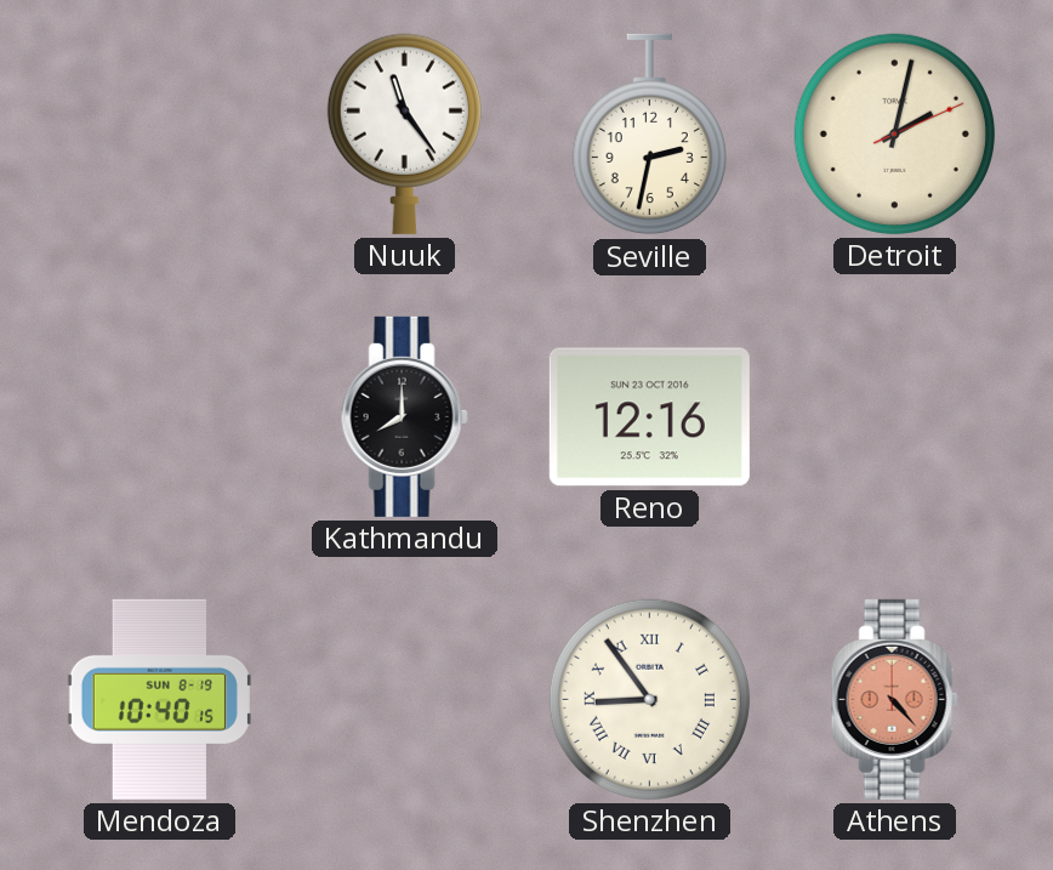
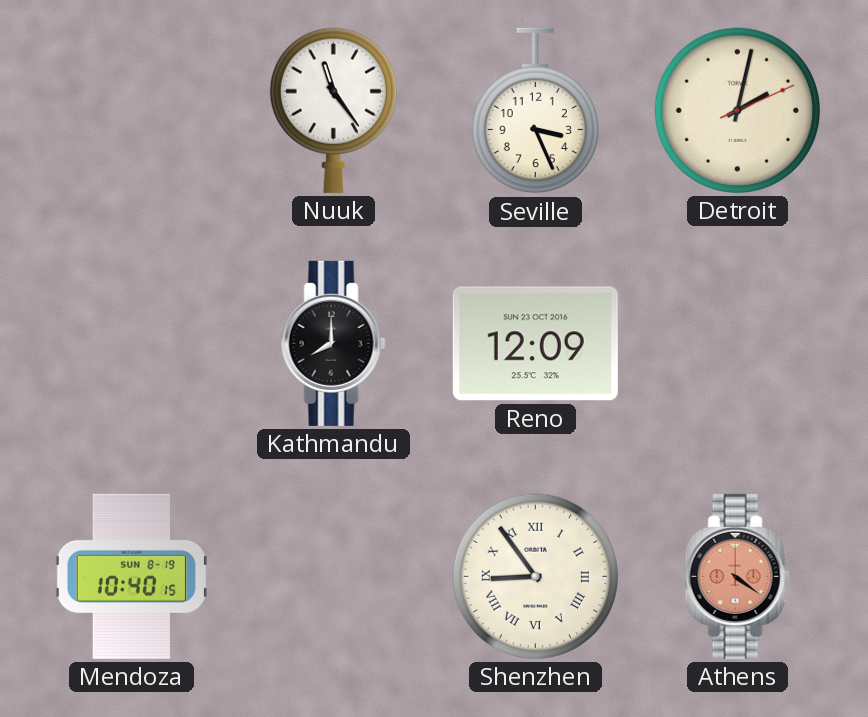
Seville: 2:32 -> 3:26
Reno: 12:16 -> 12:09
Athens: 4:23 -> 4:21
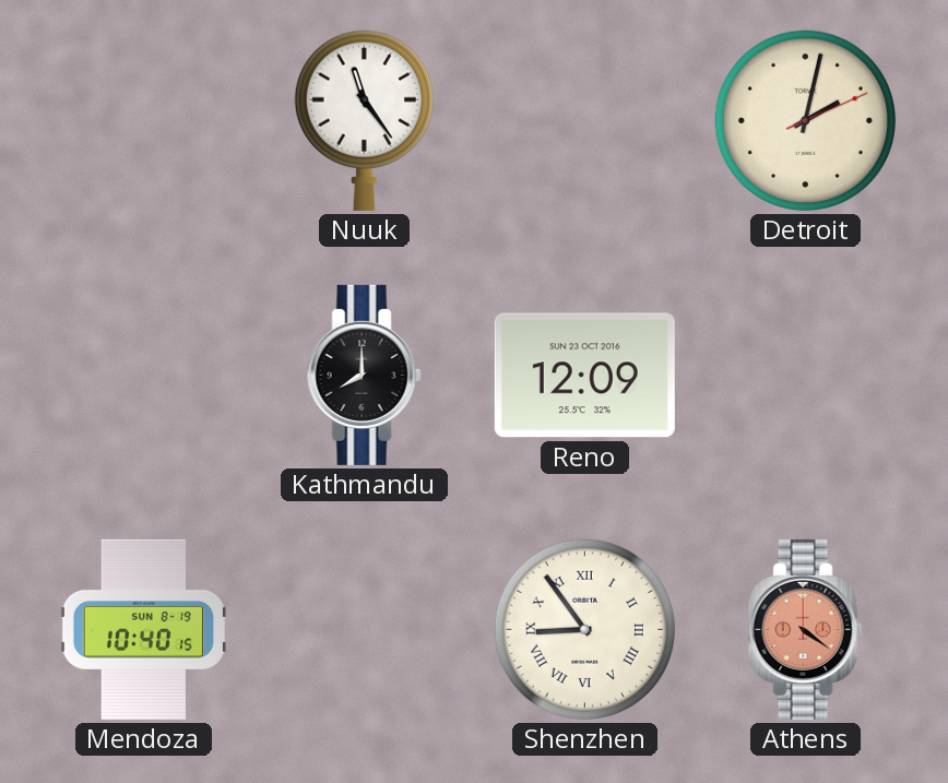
Seville: 3:26 -> none
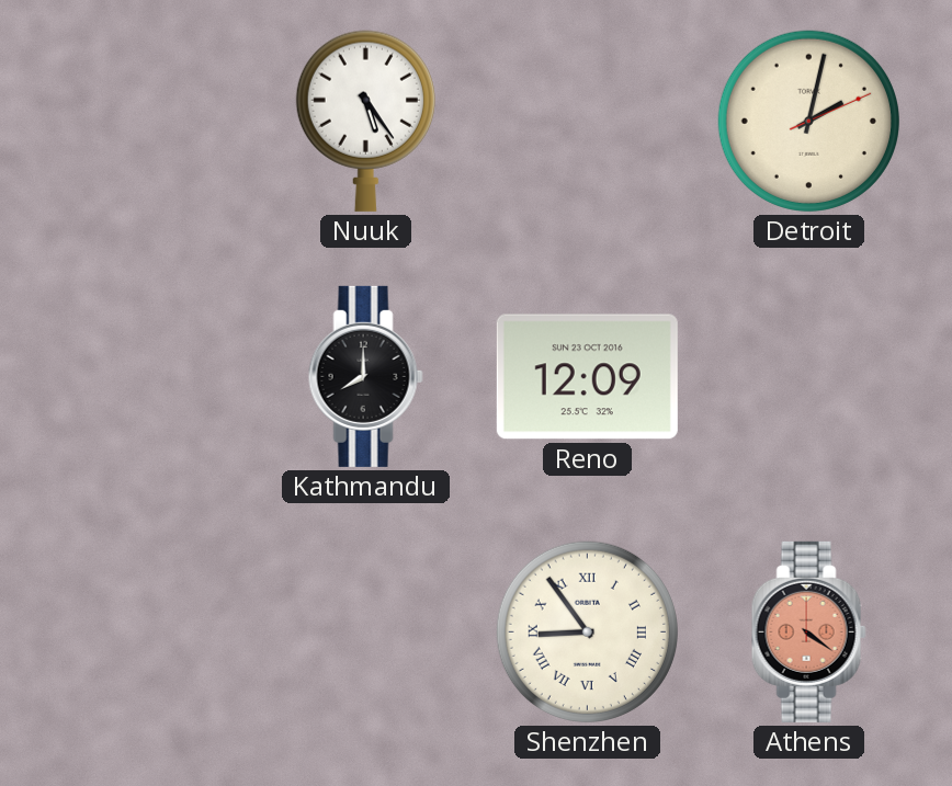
Nuuk: 11:24 -> 5:24
Mendoza: 10:40 -> none
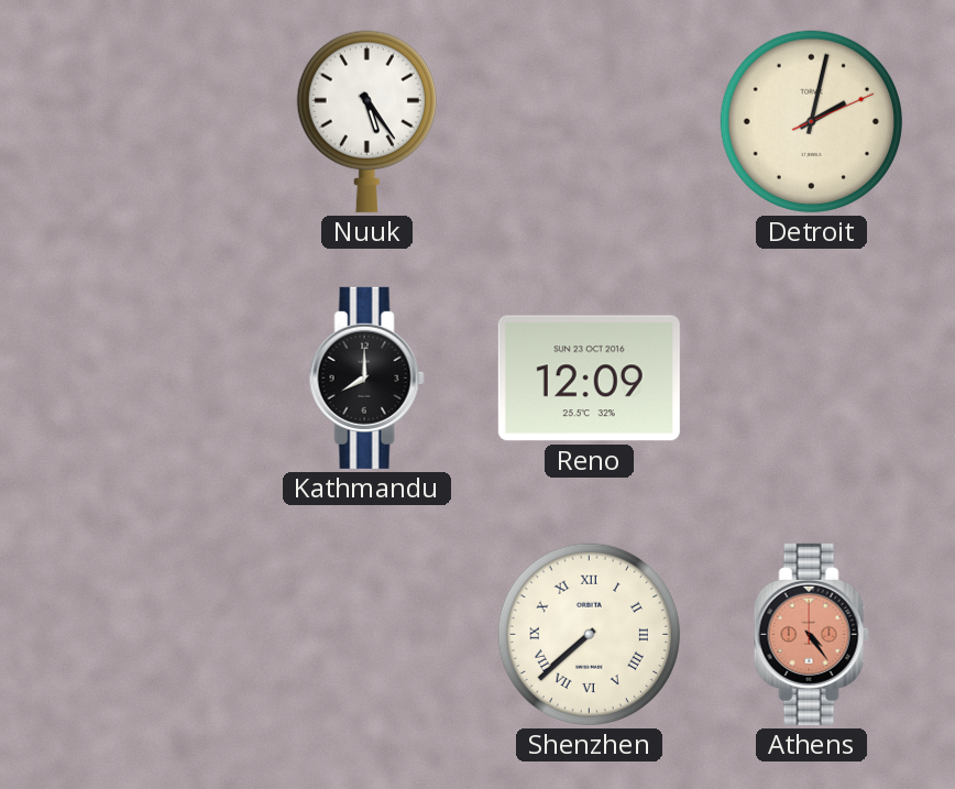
Shenzhen: 8:54 -> 7:38
Athens: 4:21 -> 4:24
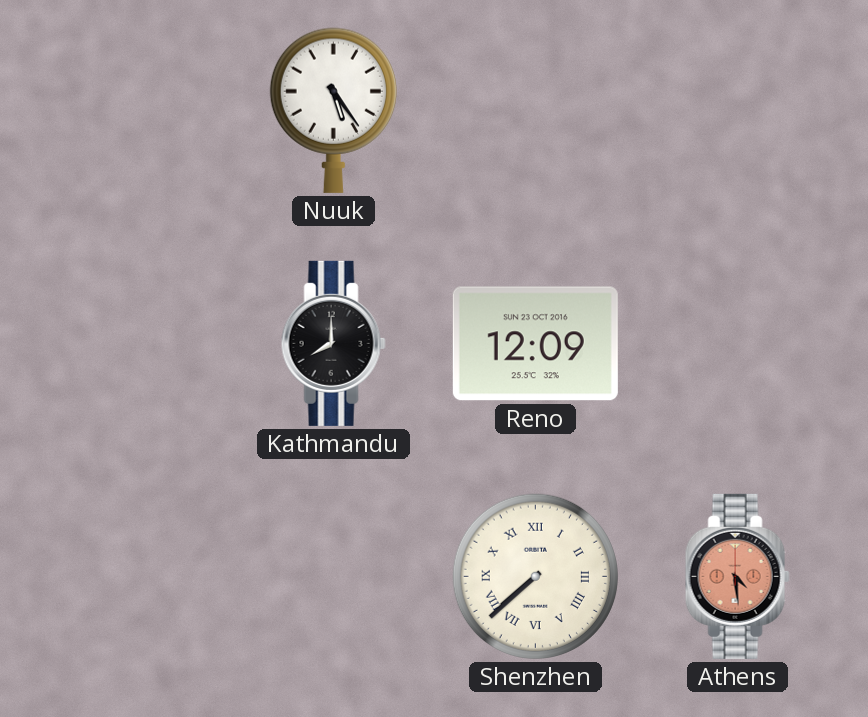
Detroit: 2:02 -> none
Athens: 4:24 -> 4:29
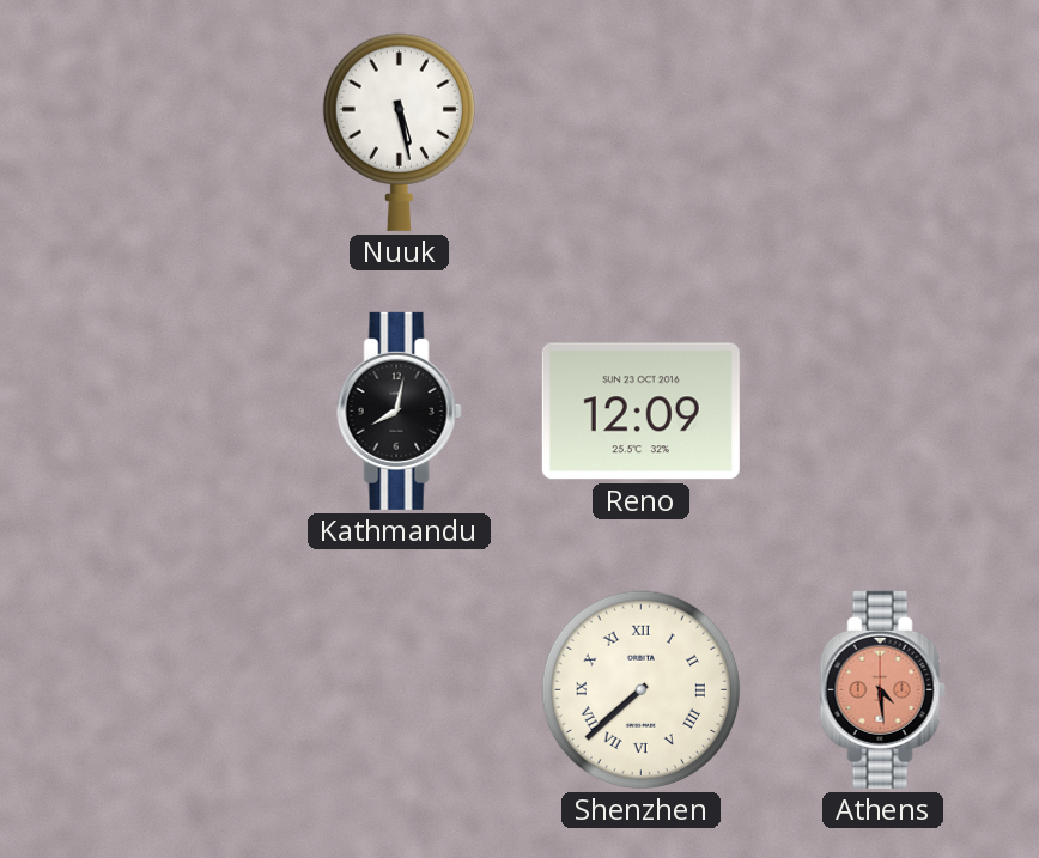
Nuuk: 5:24 -> 5:28
Kathmandu: 8:00 -> 8:02
